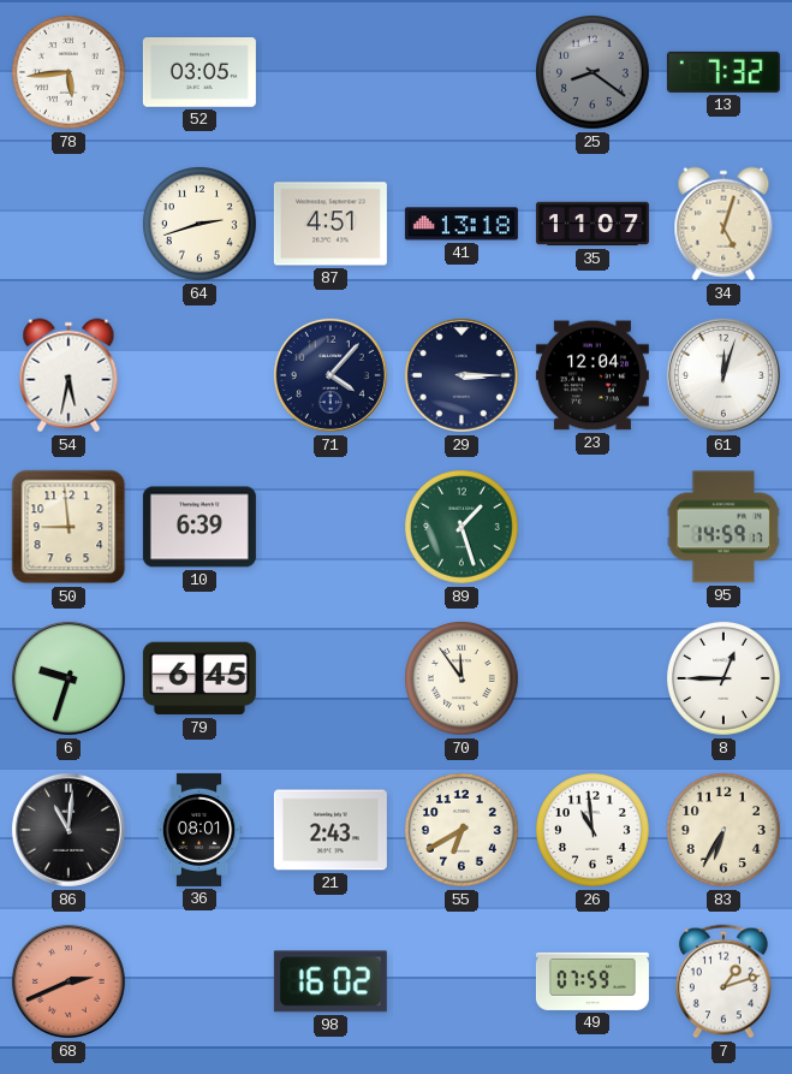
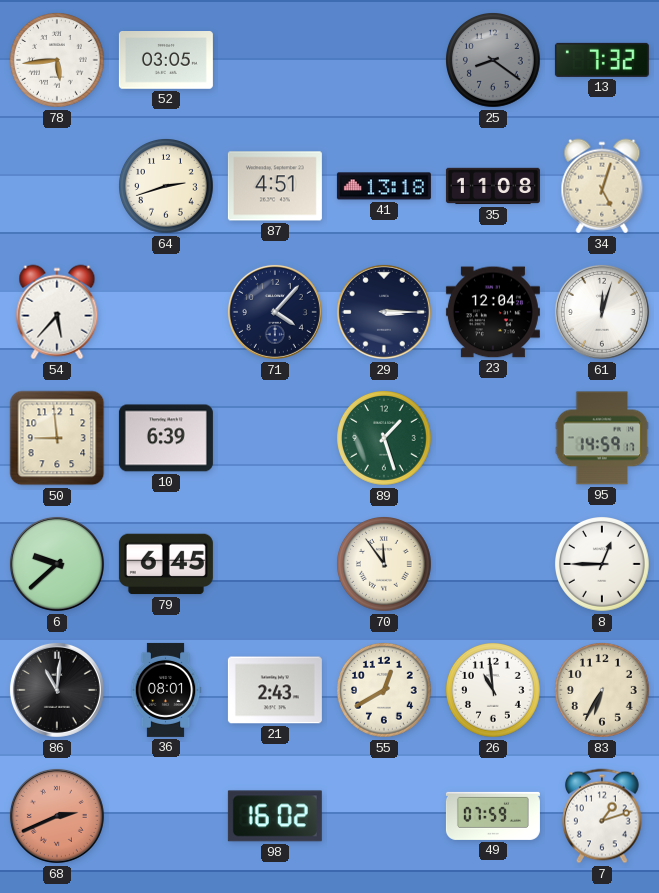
35: 11:07 -> 11:08
54: 5:32 -> 5:37
6: 9:33 -> 9:38
55: 6:40 -> 12:40
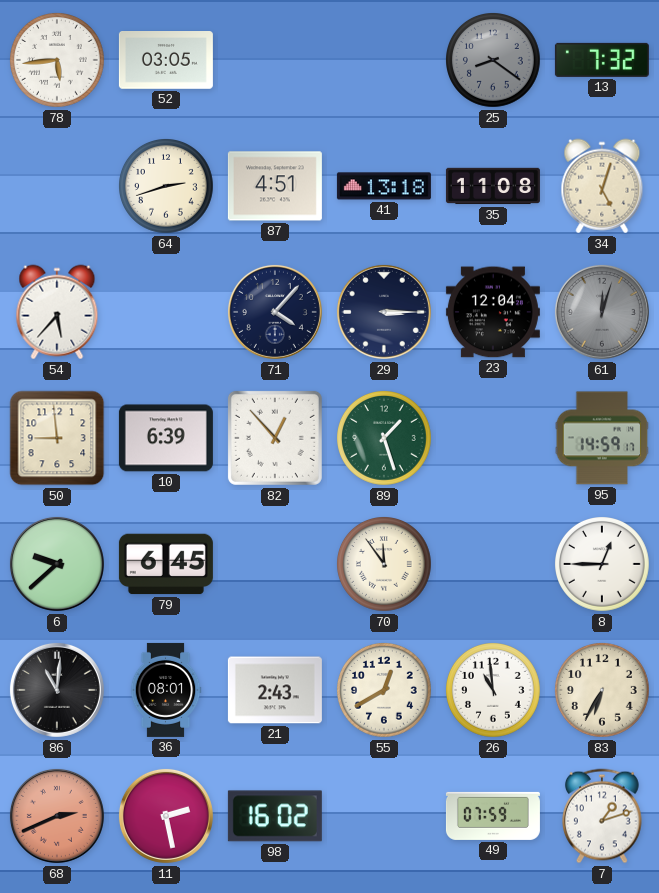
61 dial: white -> grey
82: none -> 12:53
11: none -> 2:28
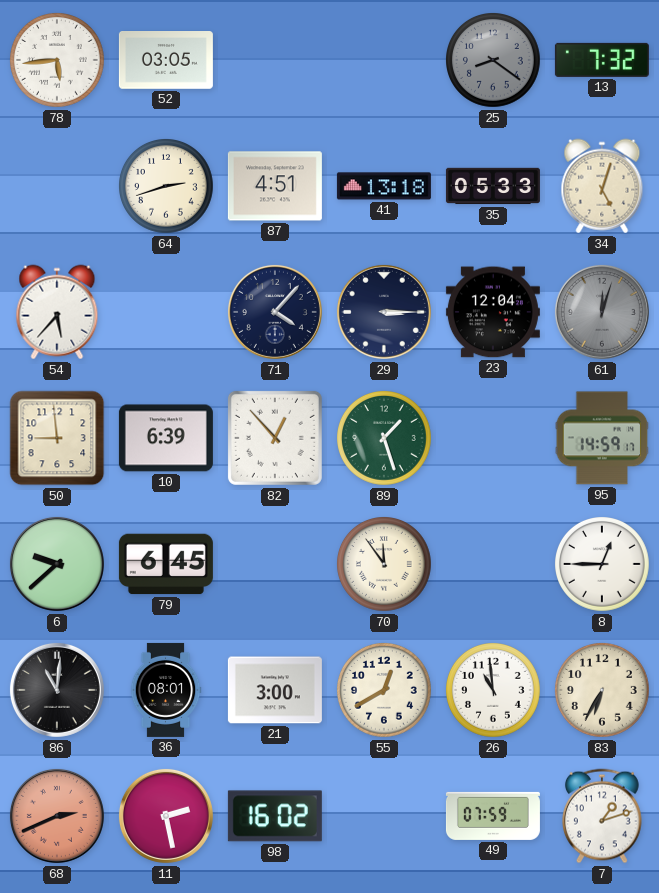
35: 11:08 -> 05:33
21: 2:43 -> 3:00
